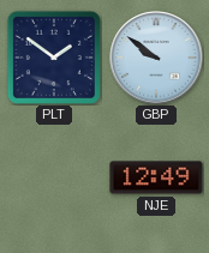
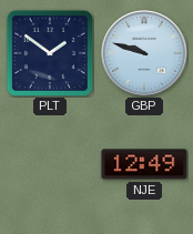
GBP: 9:51 -> 9:48
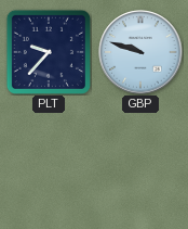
PLT: 1:51 -> 9:37
NJE: 12:49 -> none
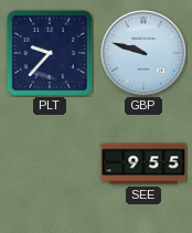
SEE: none -> 9:55
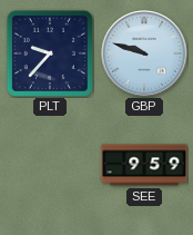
SEE: 9:55 -> 9:59
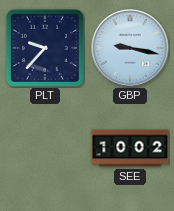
GBP: 9:48 -> 9:17
SEE: 9:59 -> 10:02
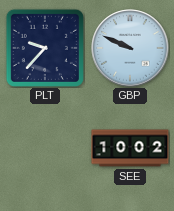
GBP: 9:17 -> 9:49
